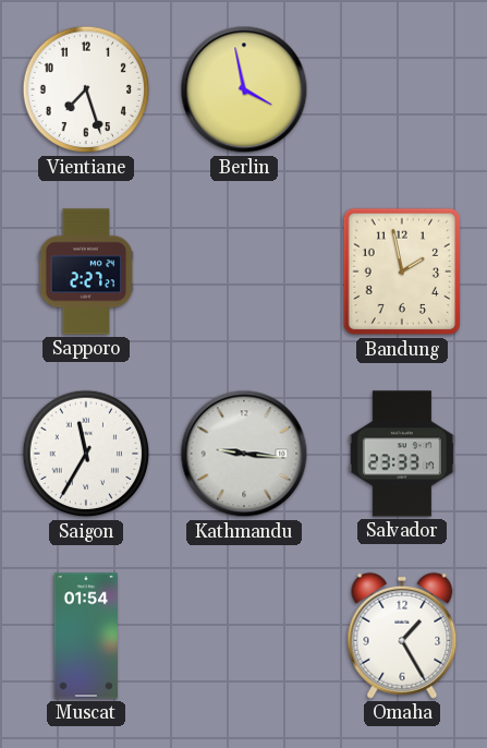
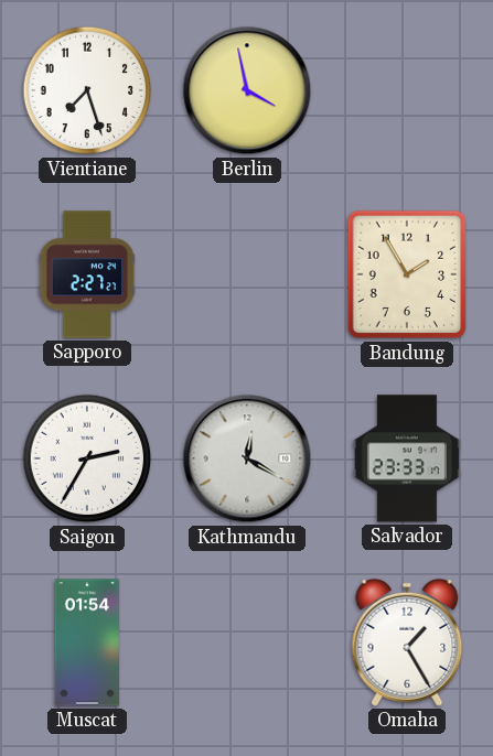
Bandung: 1:58 -> 1:55
Saigon: 11:35 -> 2:35
Kathmandu: 9:16 -> 12:20
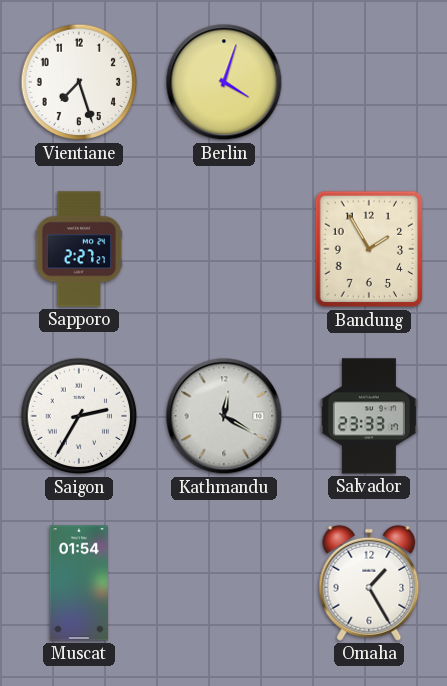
Berlin: 3:58 -> 4:03
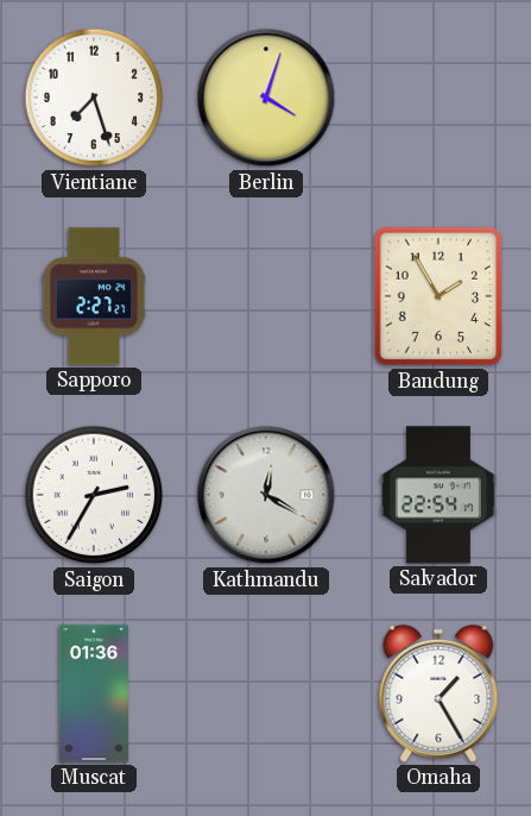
Salvador: 23:33 -> 22:54
Muscat: 01:54 -> 01:36
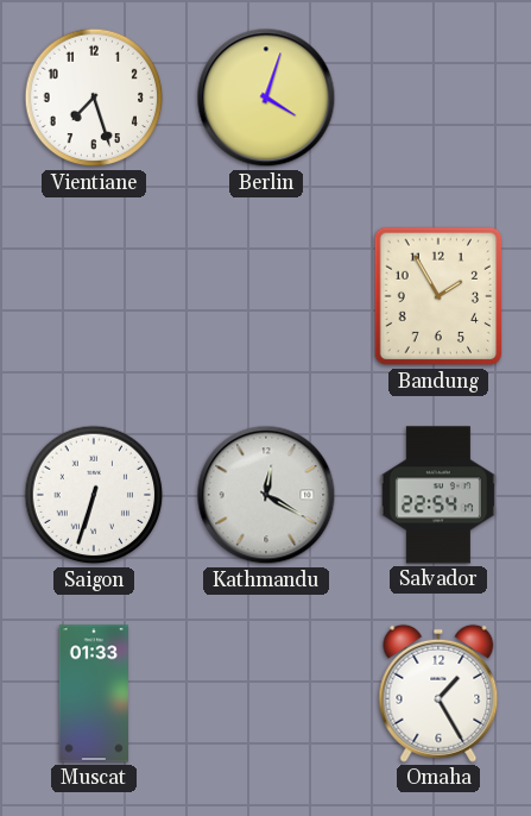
Sapporo: 2:27 -> none
Saigon: 2:35 -> 6:33
Muscat: 01:36 -> 01:33
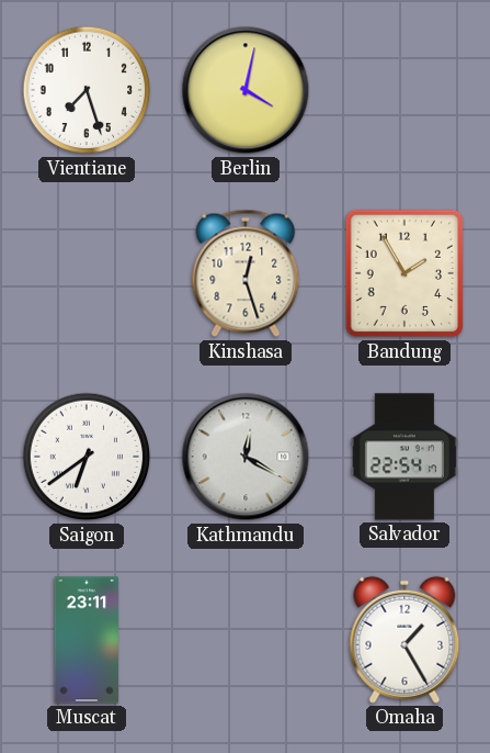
Berlin: 4:03 -> 4:02
Kinshasa: none -> 12:27
Saigon: 6:33 -> 6:39
Muscat: 01:33 -> 23:11
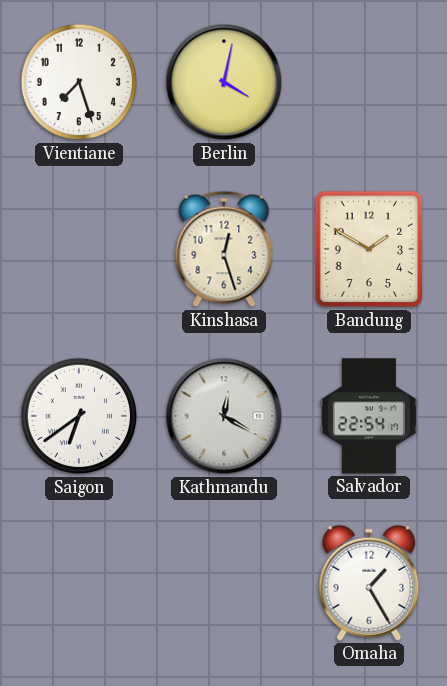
Bandung: 1:55 -> 1:50
Muscat: 23:11 -> none
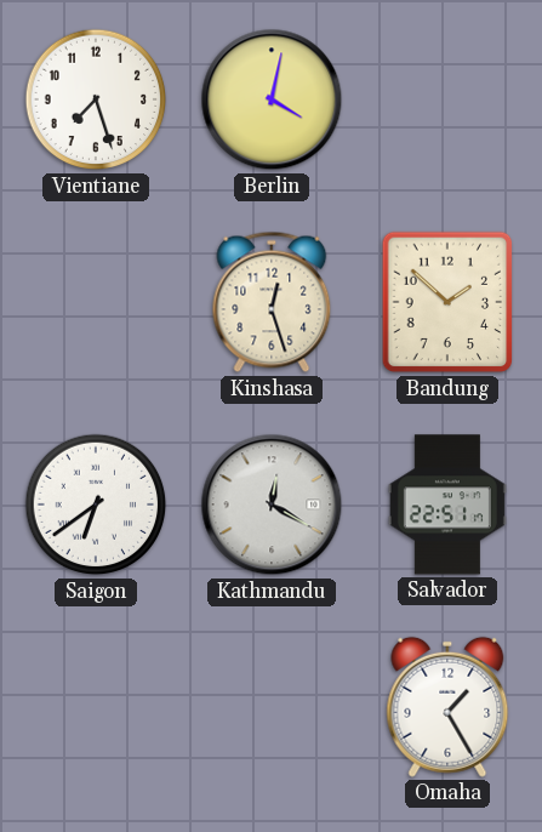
Bandung: 1:50 -> 1:52
Salvador: 22:54 -> 22:51
